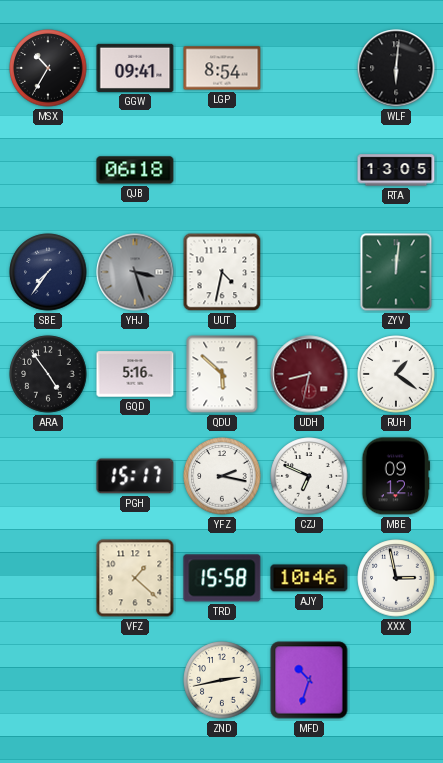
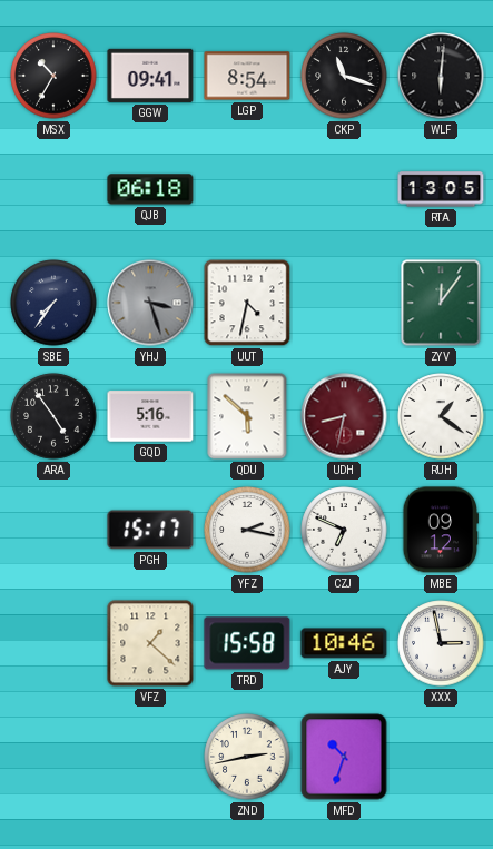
CKP: none -> 11:18
ZYV: 12:01 -> 12:06
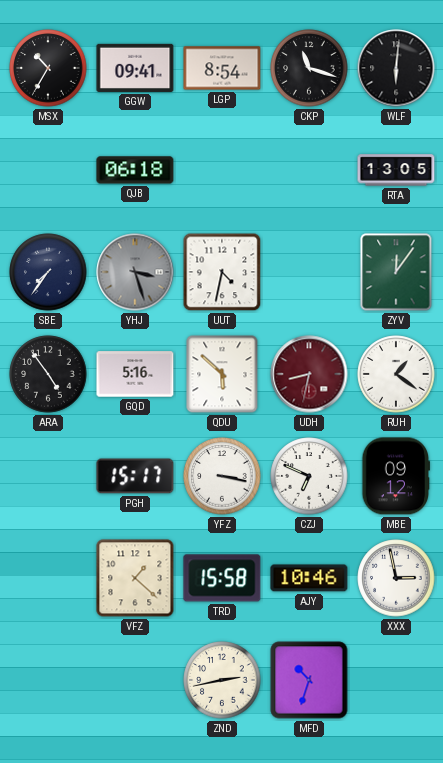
YFZ: 2:17 -> 3:17
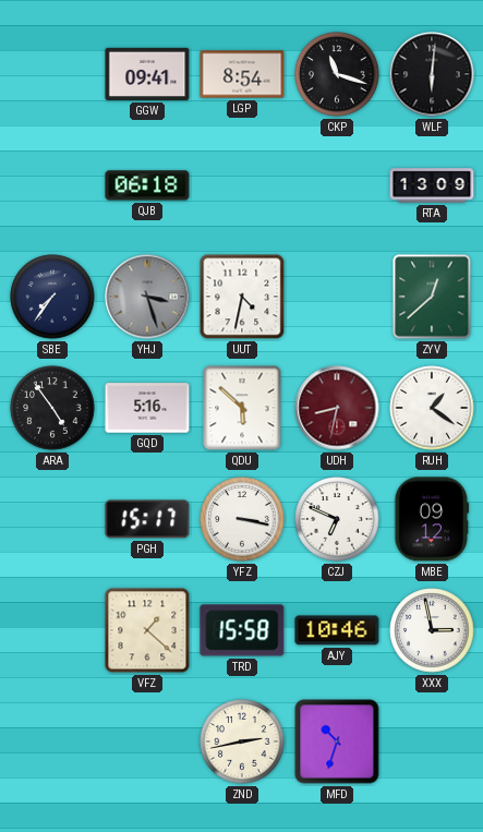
MSX: 10:35 -> none
RTA: 13:05 -> 13:09
ZYV: 12:06 -> 12:38
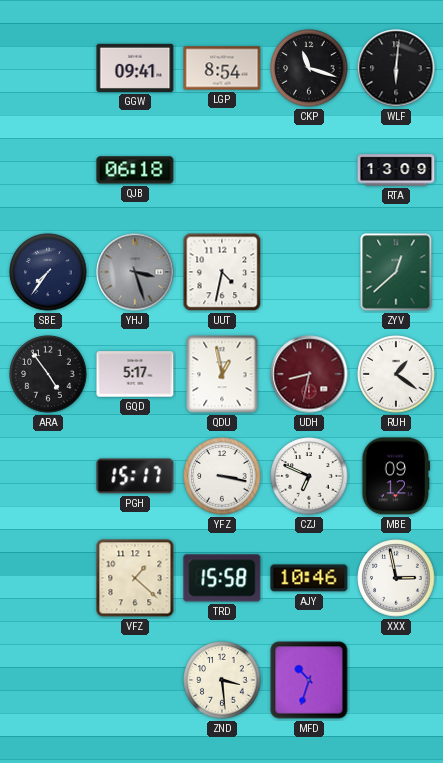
GQD: 5:16 -> 5:17
QDU: 5:52 -> 12:58
ZND: 2:43 -> 3:29
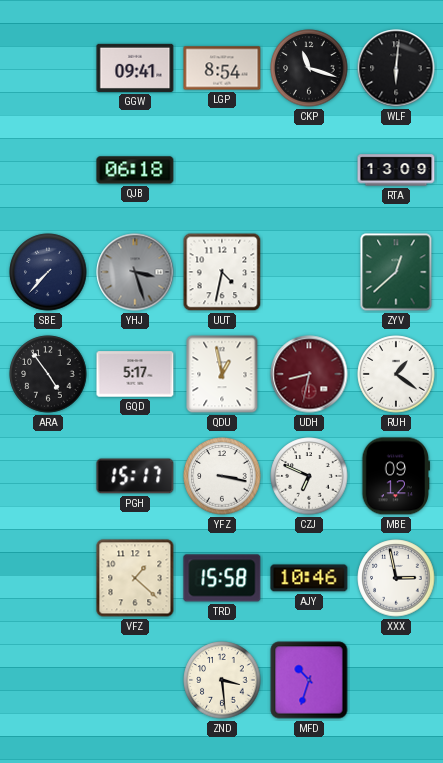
SBE: 7:36 -> 7:37
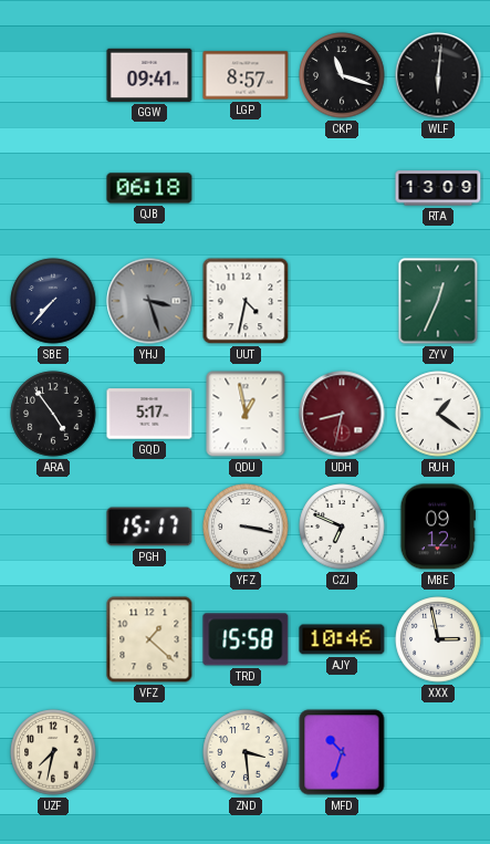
LGP: 8:54 -> 8:57
ZYV: 12:38 -> 12:34
UZF: none -> 7:32
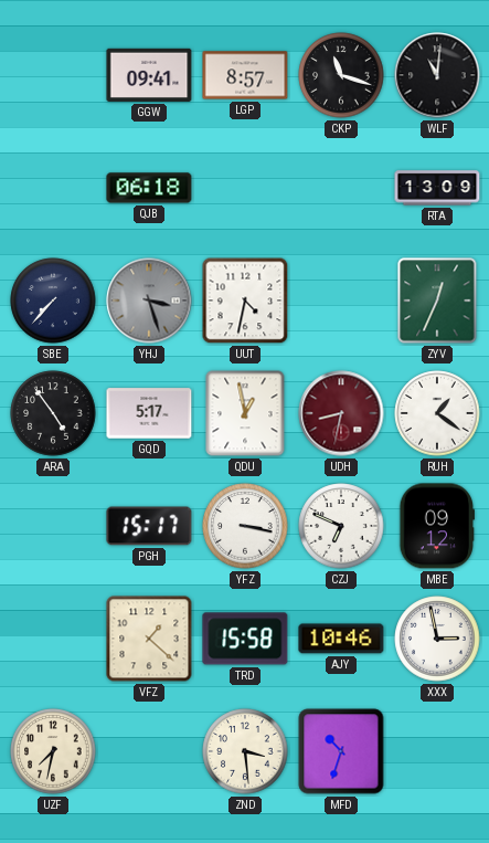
WLF: 6:01 -> 11:01
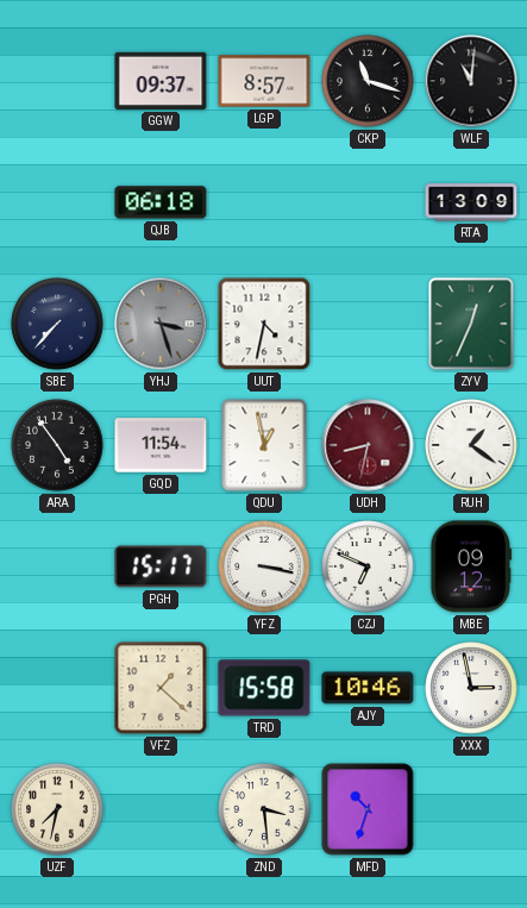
GGW: 09:41 -> 09:37
GQD: 5:17 -> 11:54
